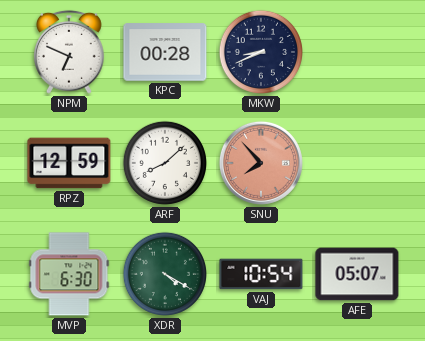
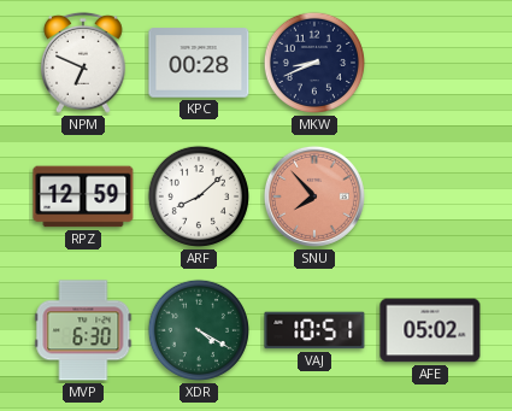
VAJ: 10:54 -> 10:51
AFE: 05:07 -> 05:02
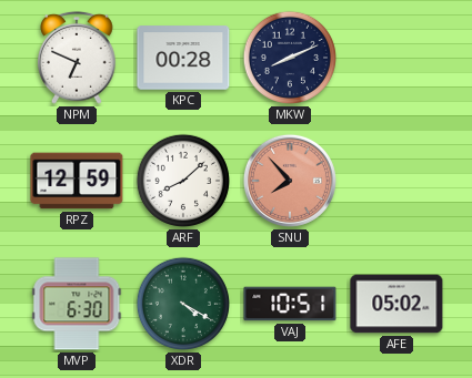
MKW: 8:41 -> 8:11
